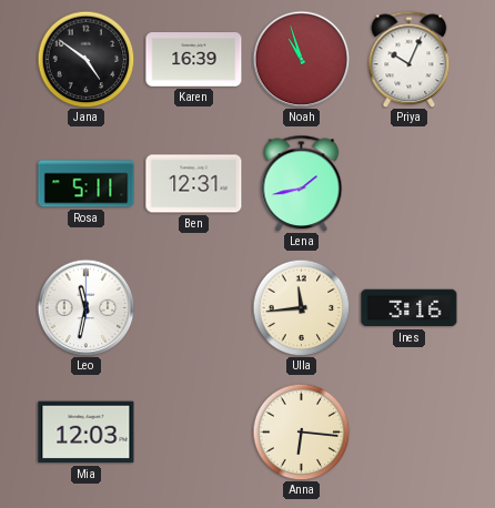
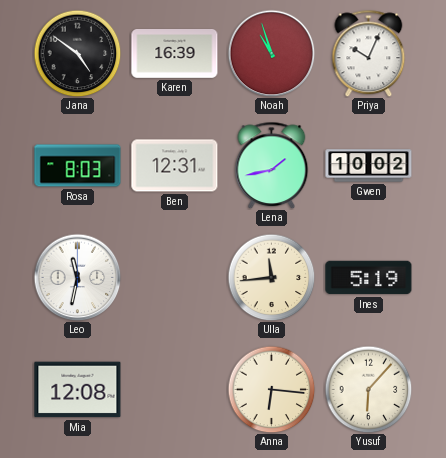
Rosa: 5:11 -> 8:03
Gwen: none -> 10:02
Ines: 3:16 -> 5:19
Mia: 12:03 -> 12:08
Yusuf: none -> 6:07
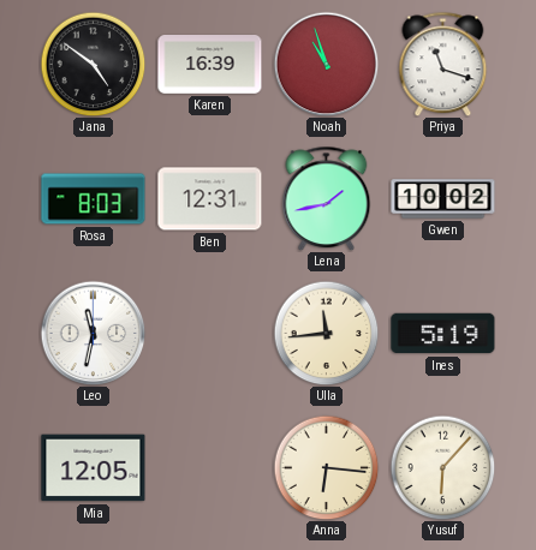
Priya: 10:04 -> 11:18
Mia: 12:08 -> 12:05
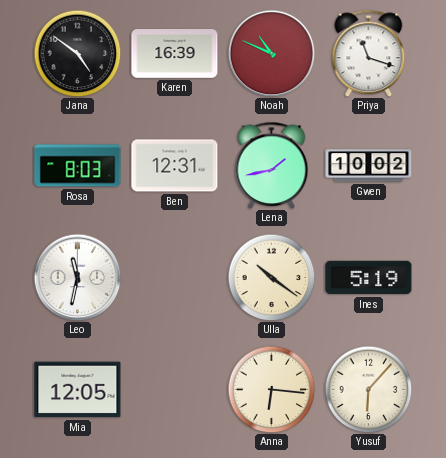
Noah: 10:57 -> 10:49
Ulla: 11:44 -> 10:21
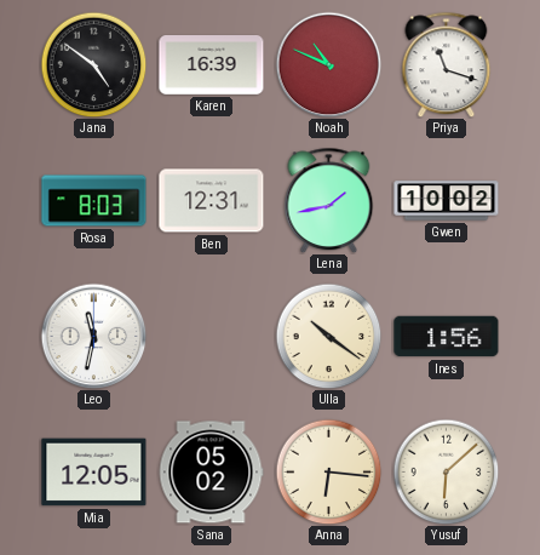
Ines: 5:19 -> 1:56
Sana: none -> 05:02
Yusuf: 6:07 -> 6:08
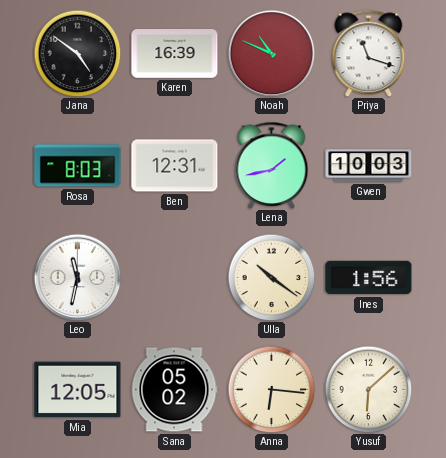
Gwen: 10:02 -> 10:03
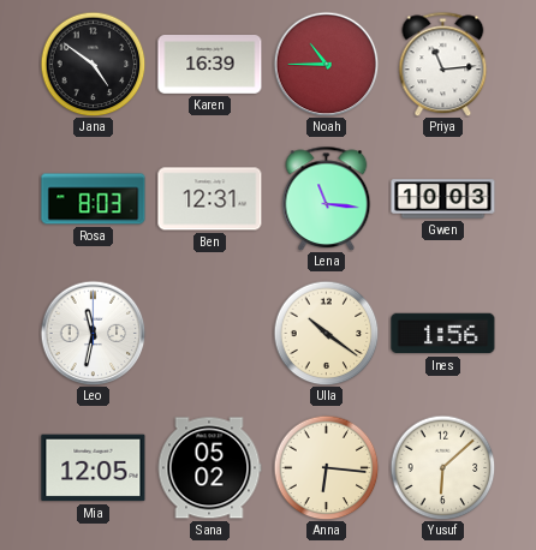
Noah: 10:49 -> 10:45
Priya: 11:18 -> 11:14
Lena: 1:43 -> 11:16
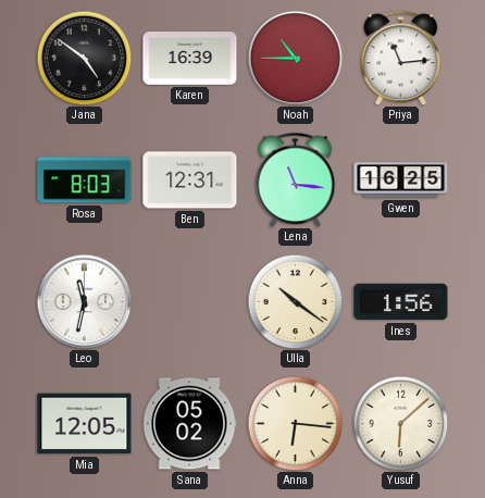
Gwen: 10:03 -> 16:25
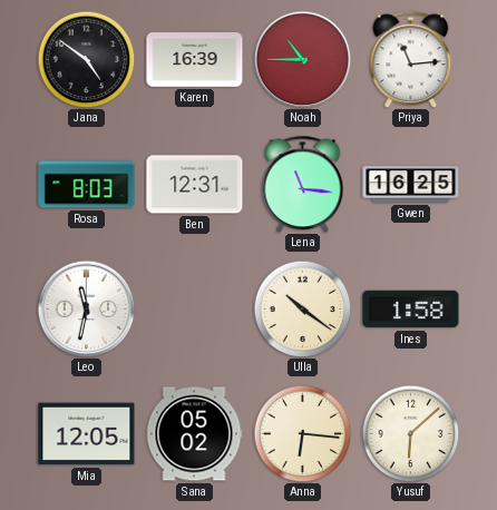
Ines: 1:56 -> 1:58
